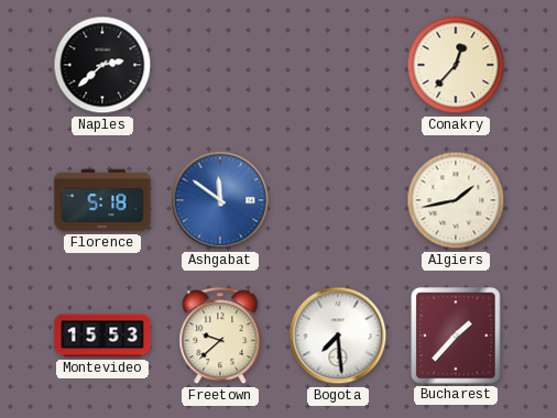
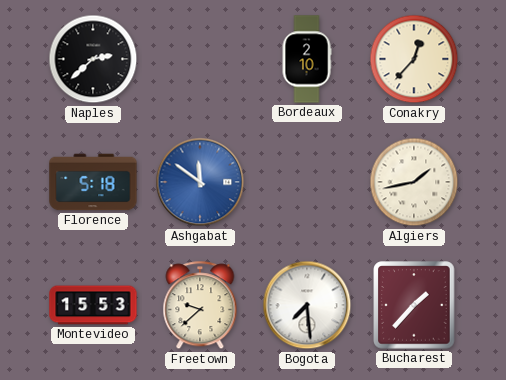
Bordeaux: none -> 2:10
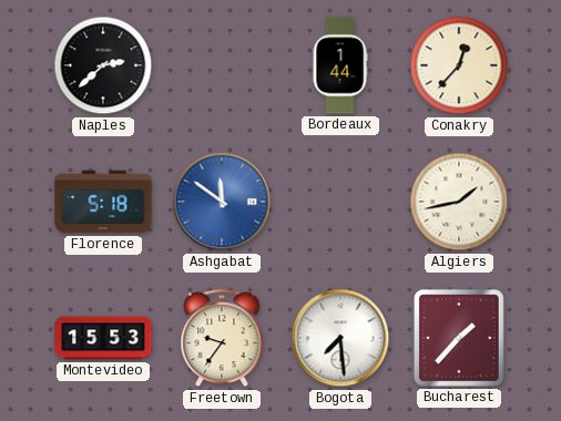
Bordeaux: 2:10 -> 1:44
Freetown: 9:38 -> 9:36
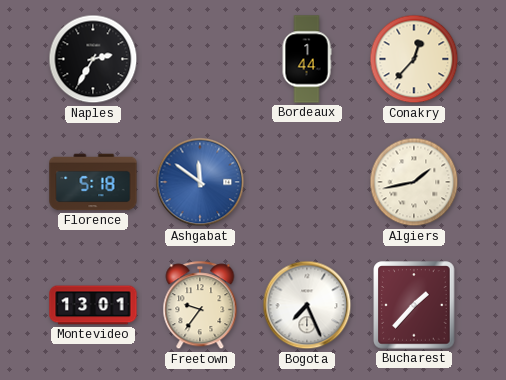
Naples: 2:38 -> 2:35
Montevideo: 15:53 -> 13:01
Bogota: 7:29 -> 7:26
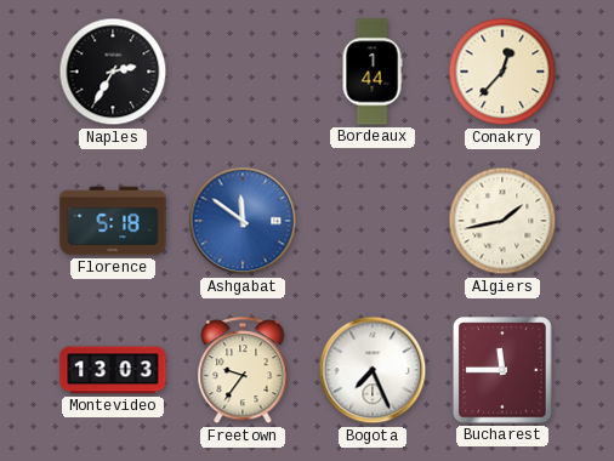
Montevideo: 13:01 -> 13:03
Bucharest: 1:37 -> 11:45
